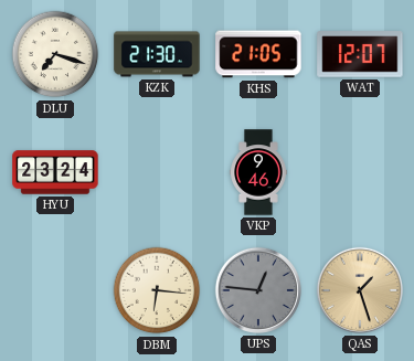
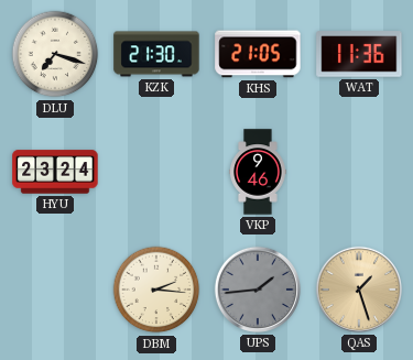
WAT: 12:07 -> 11:36
DBM: 6:16 -> 2:16
UPS: 12:46 -> 1:44
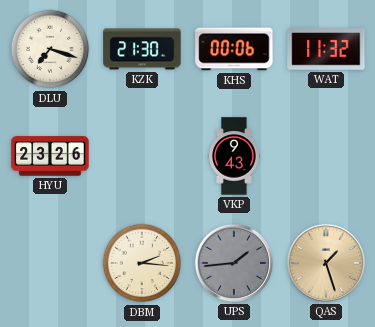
KHS: 21:05 -> 00:06
WAT: 11:36 -> 11:32
HYU: 23:24 -> 23:26
VKP: 9:46 -> 9:43
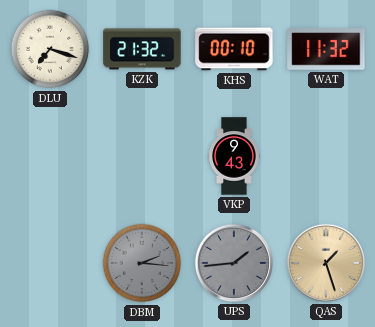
KZK: 21:30 -> 21:32
KHS: 00:06 -> 00:10
HYU: 23:26 -> none
DBM dial: cream -> grey
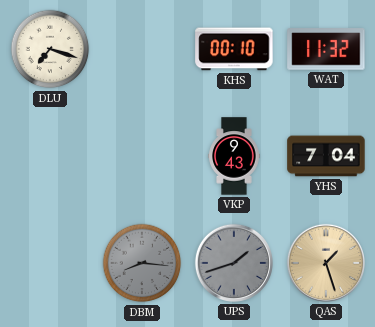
KZK: 21:32 -> none
YHS: none -> 7:04
DBM: 2:16 -> 8:16
UPS: 1:44 -> 1:42
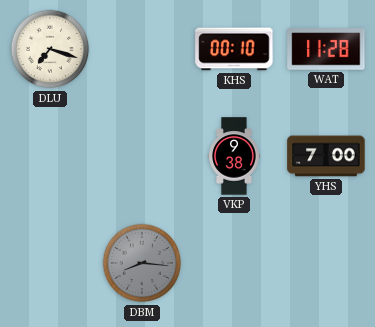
WAT: 11:32 -> 11:28
VKP: 9:43 -> 9:38
YHS: 7:04 -> 7:00
UPS: 1:42 -> none
QAS: 1:27 -> none
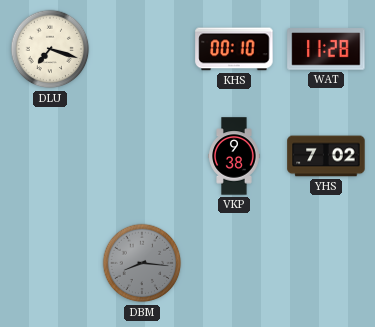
YHS: 7:00 -> 7:02
